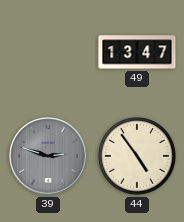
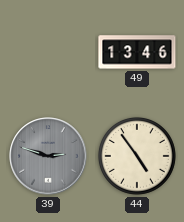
49: 13:47 -> 13:46
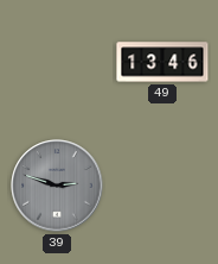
44: 4:54 -> none
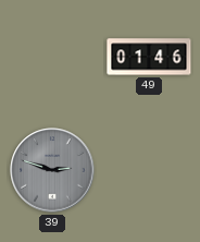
49: 13:46 -> 01:46
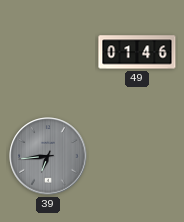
39: 2:48 -> 6:44
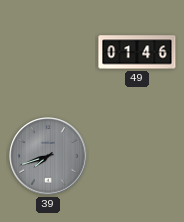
39: 6:44 -> 7:42
